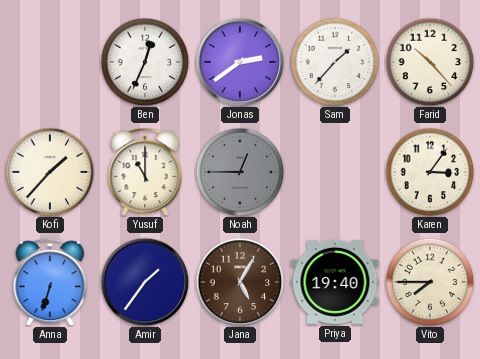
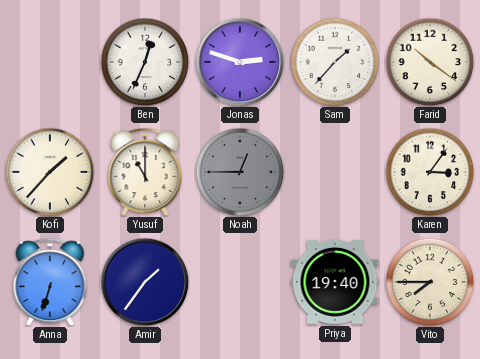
Jonas: 2:39 -> 2:48
Farid: 10:23 -> 10:21
Jana: 5:05 -> none
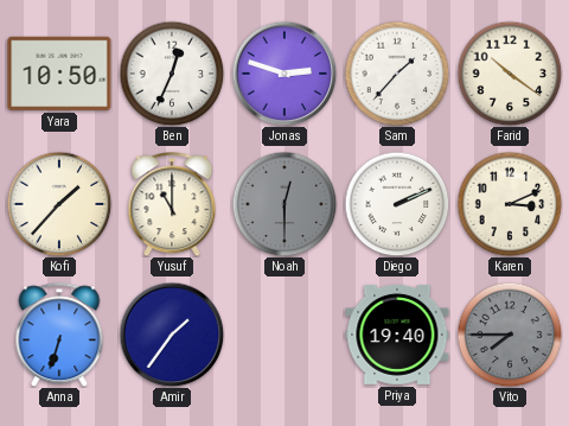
Yara: none -> 10:50
Noah: 12:45 -> 12:30
Diego: none -> 2:11
Karen: 3:06 -> 3:11
Vito dial: cream -> grey
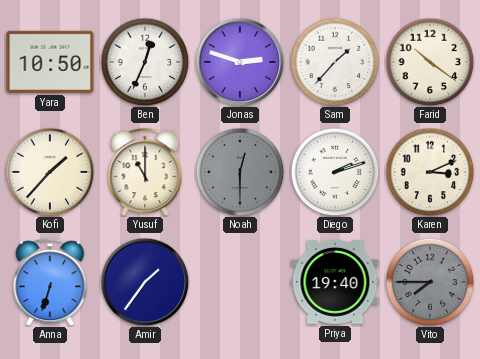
Diego: 2:11 -> 2:12
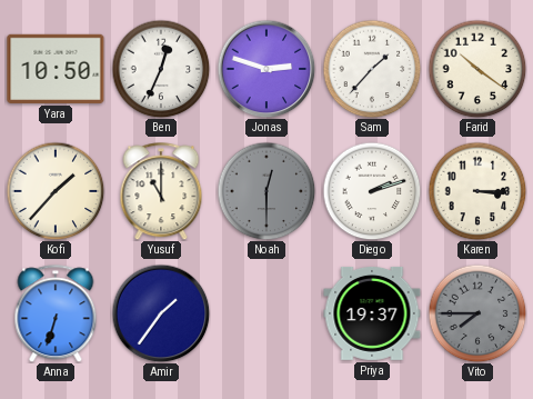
Karen: 3:11 -> 3:15
Priya: 19:40 -> 19:37
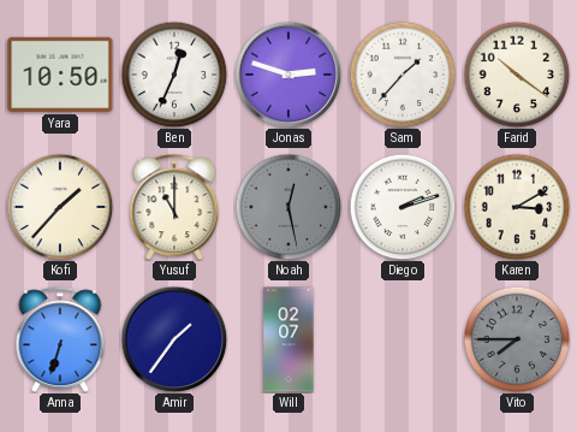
Noah: 12:30 -> 12:28
Karen: 3:15 -> 3:10
Will: none -> 02:07
Priya: 19:37 -> none
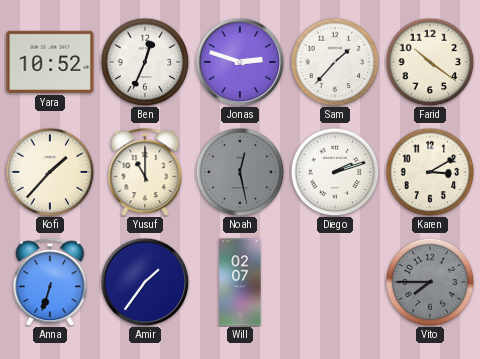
Yara: 10:50 -> 10:52
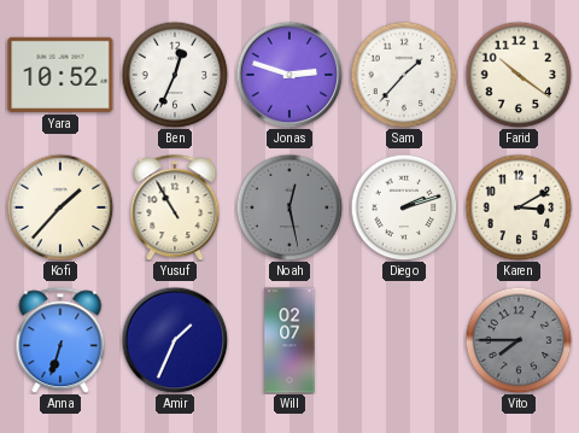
Yusuf: 11:00 -> 10:55
Amir: 1:36 -> 1:34
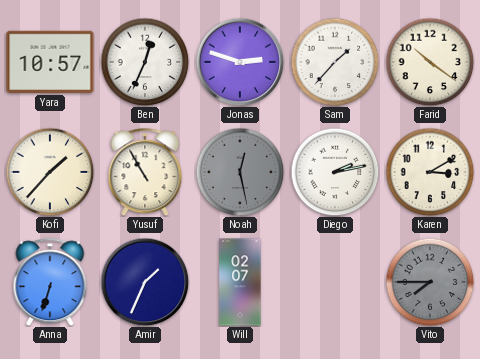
Yara: 10:52 -> 10:57
Diego: 2:12 -> 2:13
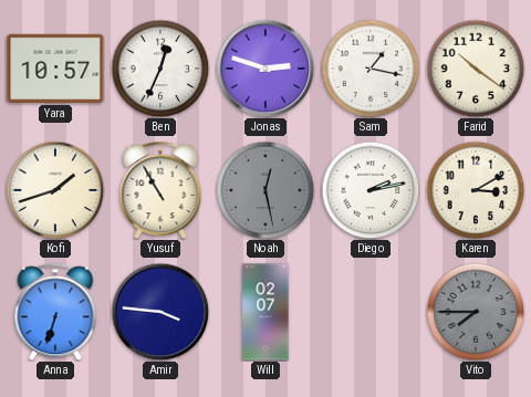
Sam: 1:37 -> 1:17
Kofi: 1:37 -> 1:42
Amir: 1:34 -> 3:46
